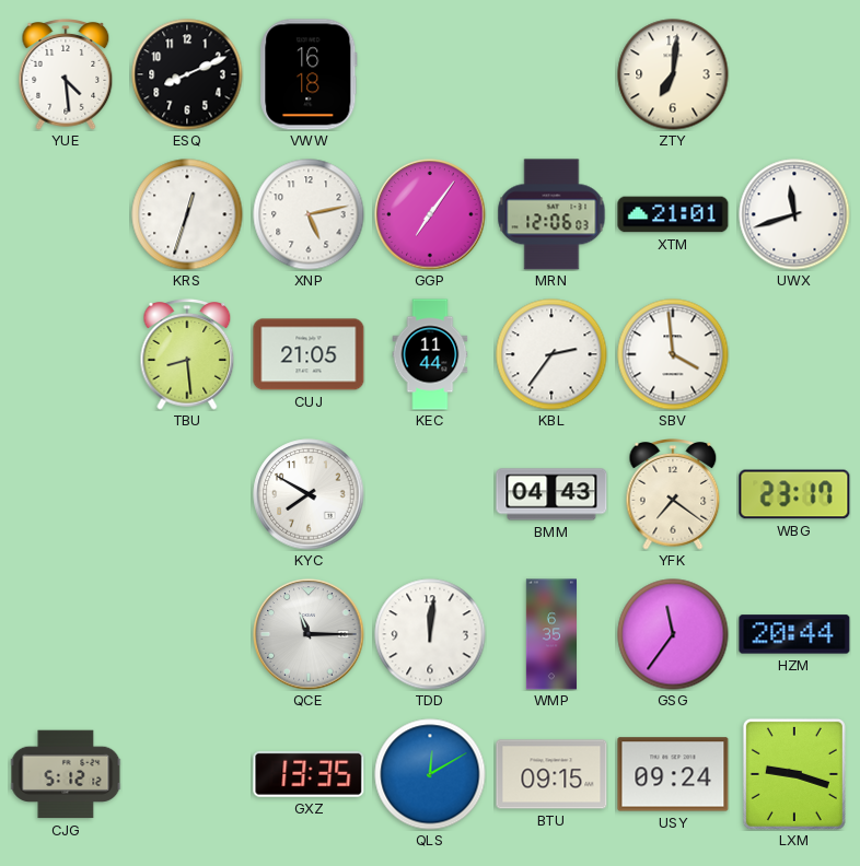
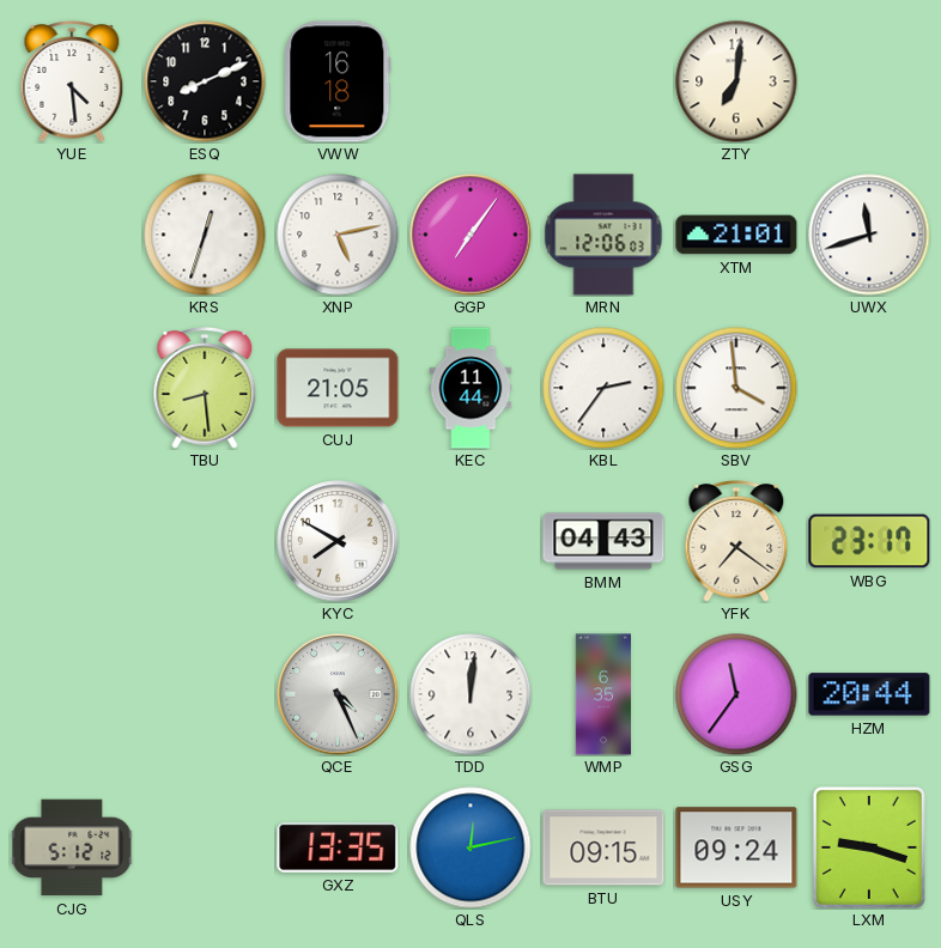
QCE: 11:15 -> 4:26
QLS: 12:10 -> 12:13
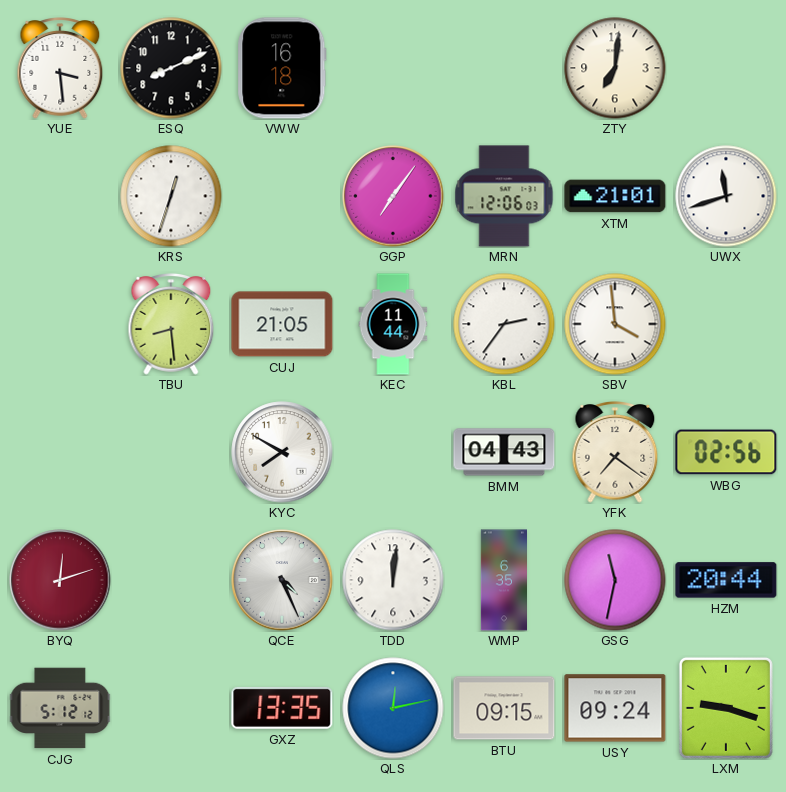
YUE: 4:29 -> 3:29
XNP: 5:13 -> none
WBG: 23:17 -> 02:56
BYQ: none -> 12:12
GSG: 11:36 -> 11:32
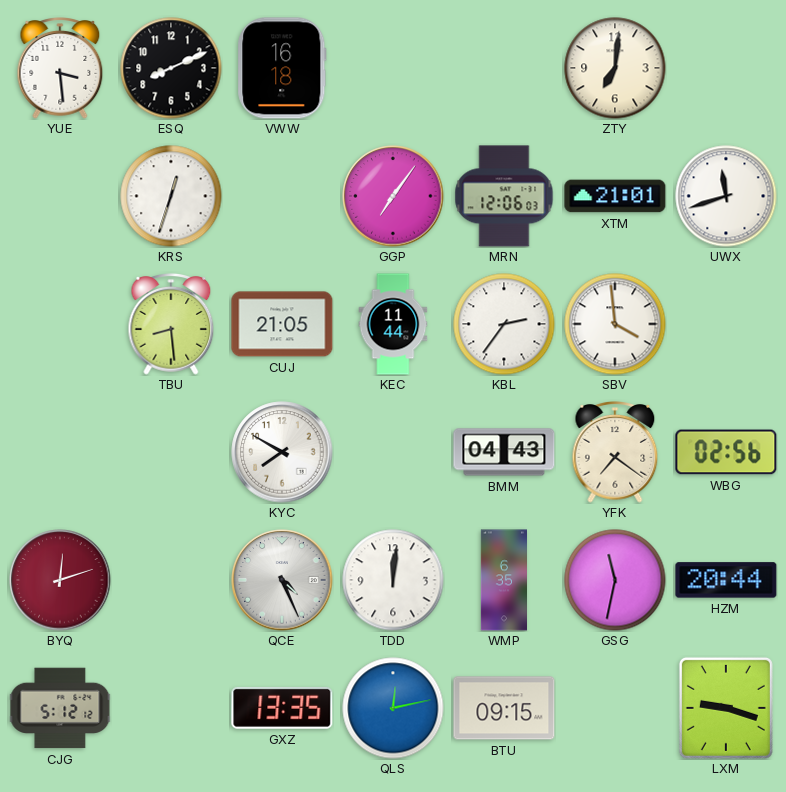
USY: 09:24 -> none
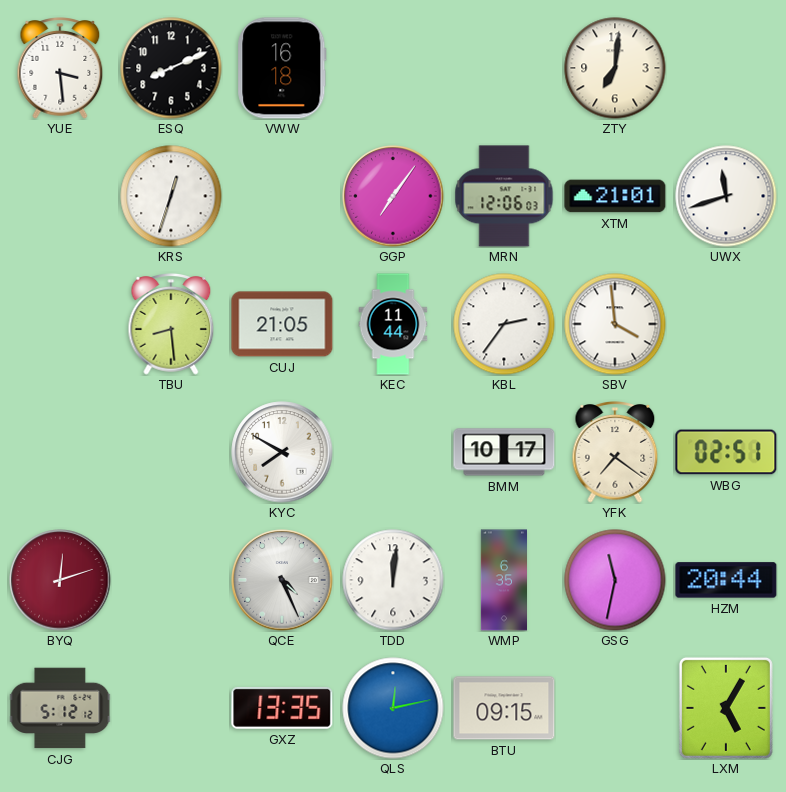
BMM: 04:43 -> 10:17
WBG: 02:56 -> 02:51
LXM: 9:18 -> 5:05
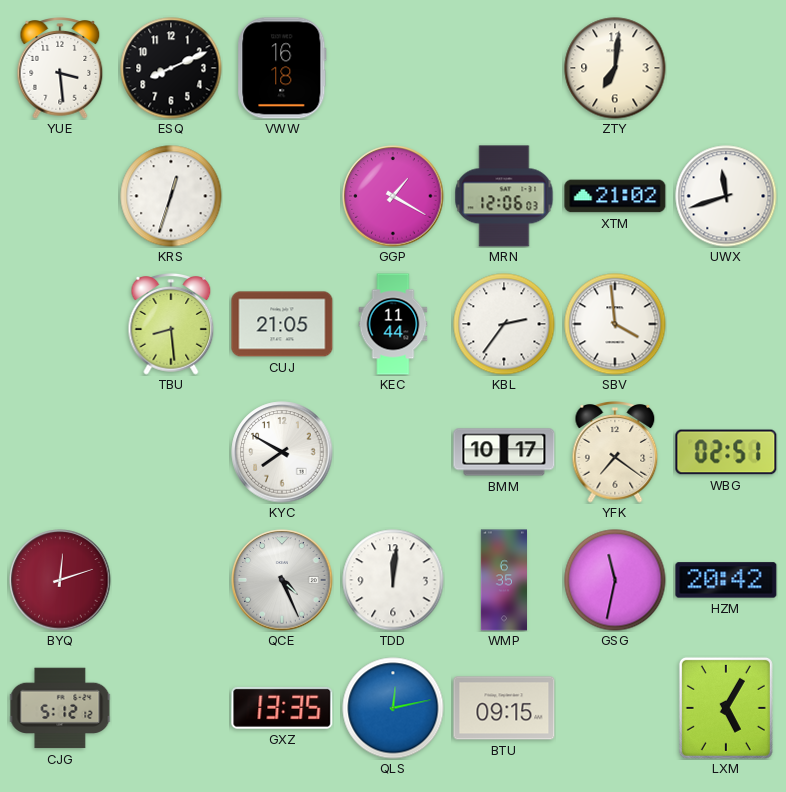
GGP: 7:06 -> 1:20
XTM: 21:01 -> 21:02
HZM: 20:44 -> 20:42
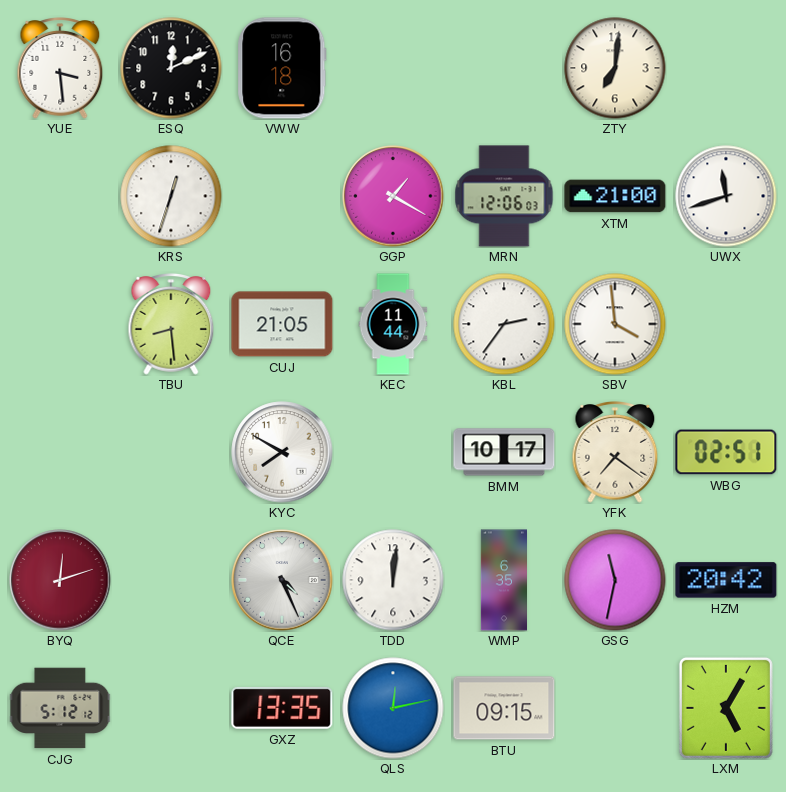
ESQ: 8:11 -> 12:11
XTM: 21:02 -> 21:00
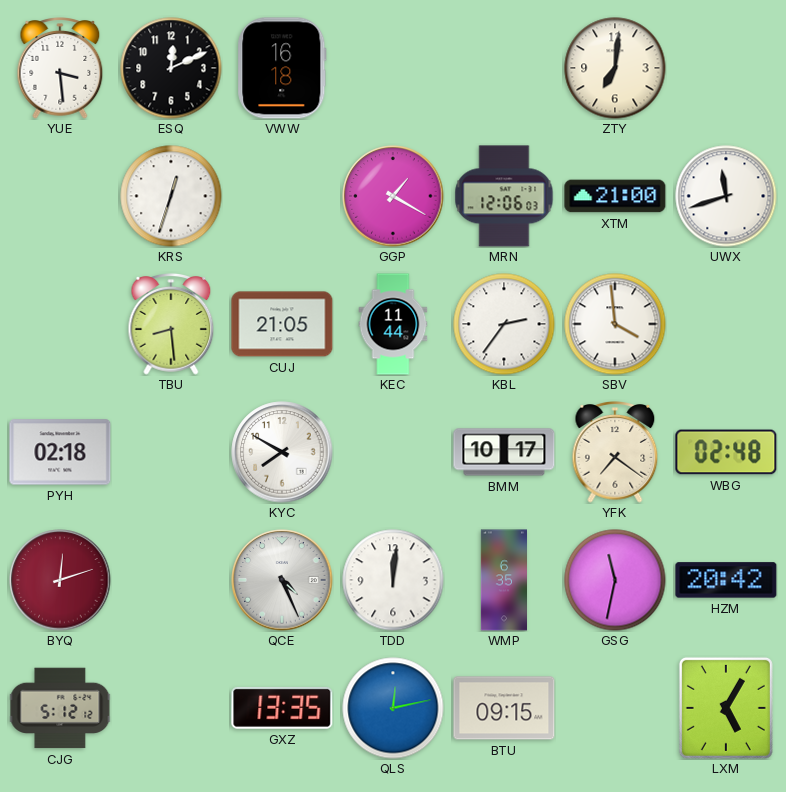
PYH: none -> 02:18
WBG: 02:51 -> 02:48
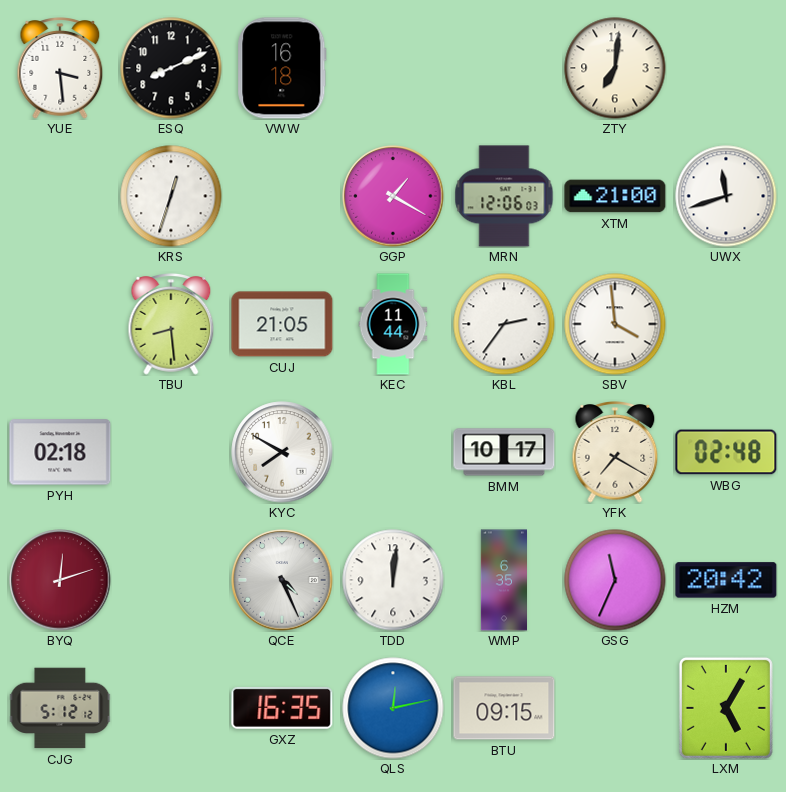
ESQ: 12:11 -> 8:11
YFK: 7:21 -> 7:20
GSG: 11:32 -> 11:34
GXZ: 13:35 -> 16:35
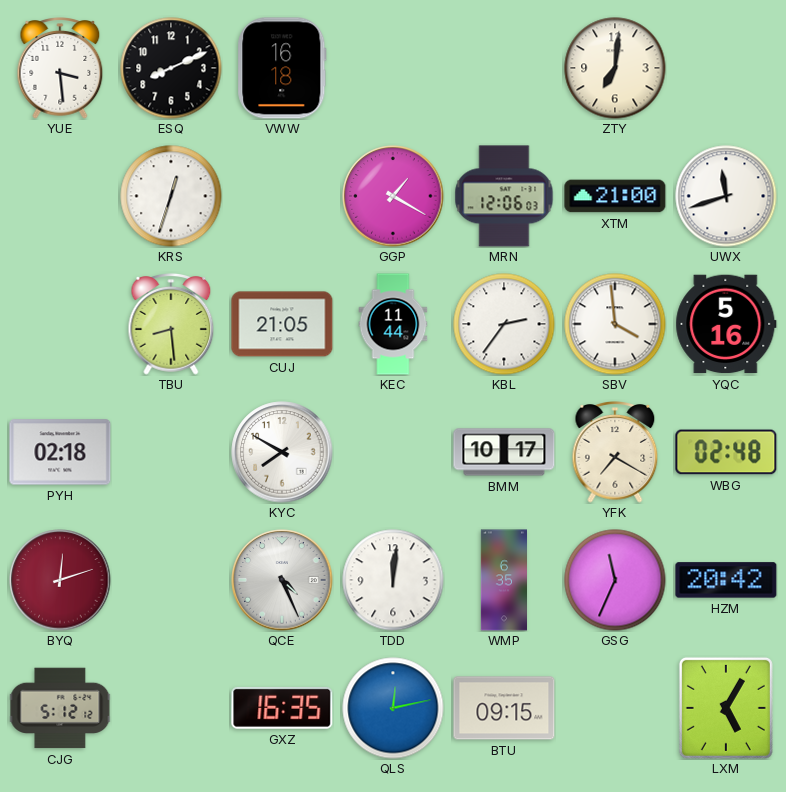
YQC: none -> 5:16
